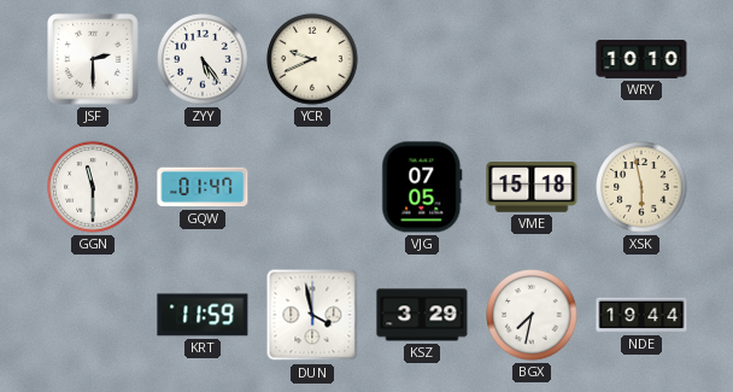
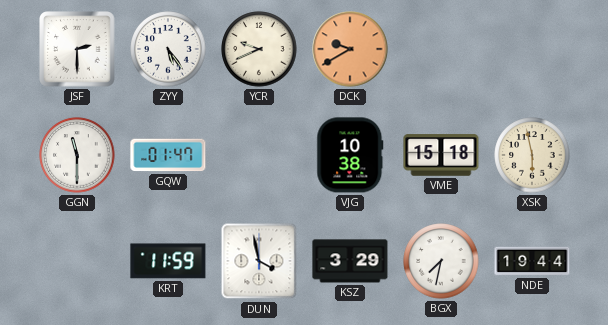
DCK: none -> 9:40
WRY: 10:10 -> none
VJG: 07:05 -> 10:38
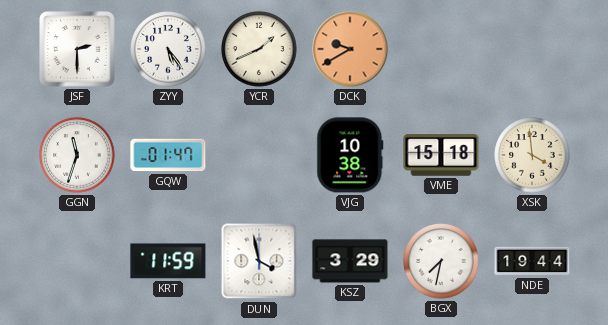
YCR: 9:41 -> 1:41
GGN: 11:30 -> 11:33
XSK: 5:58 -> 3:59
